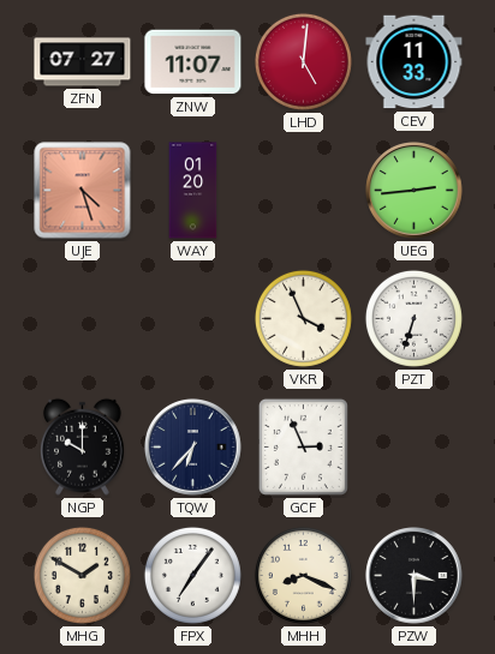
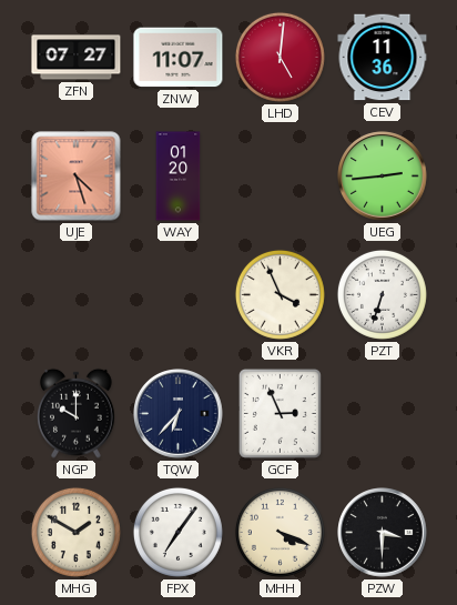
CEV: 11:33 -> 11:36
MHH: 8:19 -> 4:19
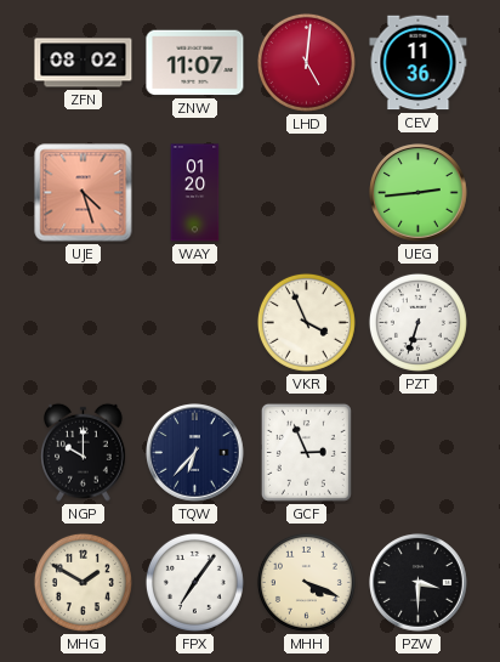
ZFN: 07:27 -> 08:02
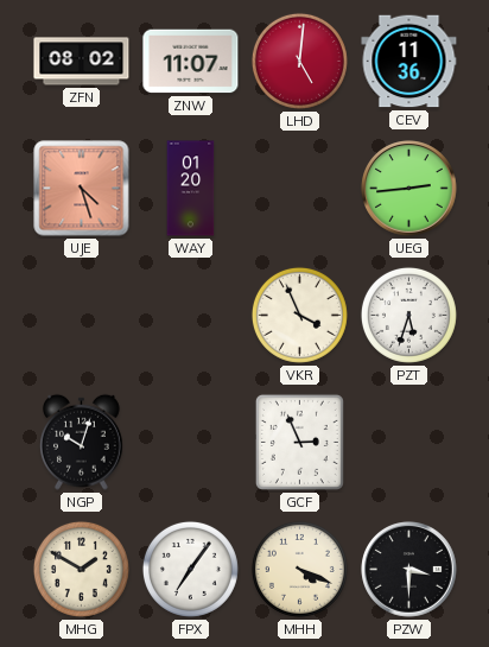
PZT: 6:33 -> 5:33
NGP: 10:00 -> 10:03
TQW: 6:37 -> none
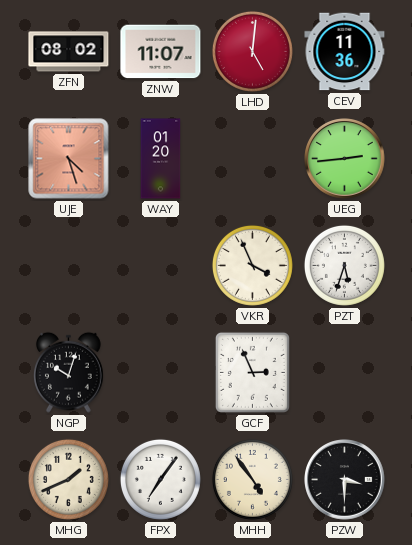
MHG: 1:50 -> 1:41
MHH: 4:19 -> 4:54
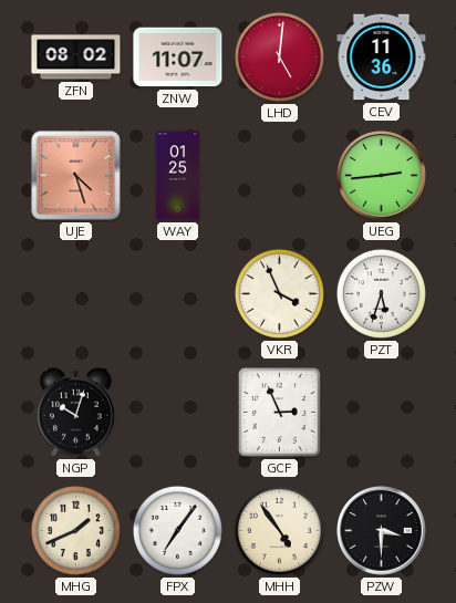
WAY: 01:20 -> 01:25
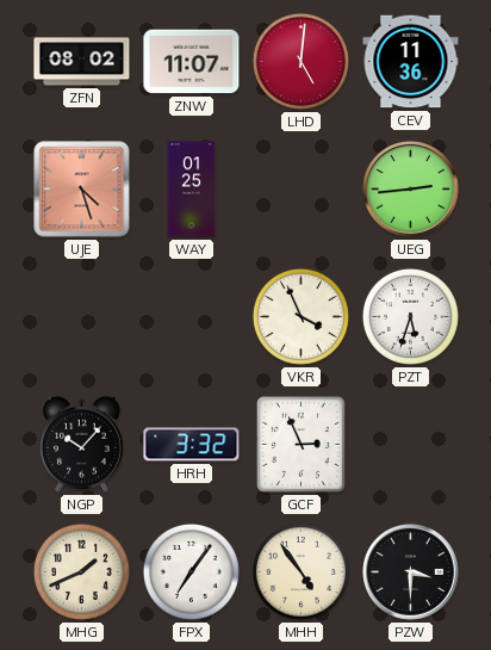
NGP: 10:03 -> 10:07
HRH: none -> 3:32
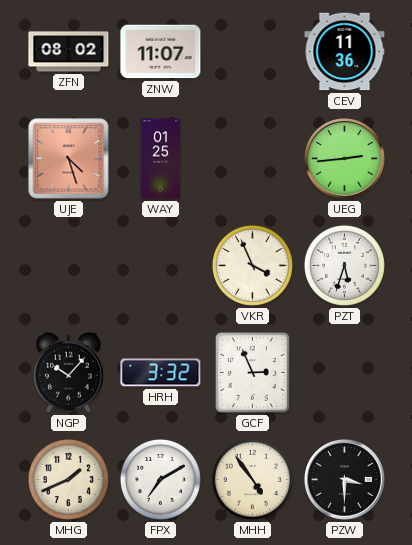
LHD: 5:01 -> none
FPX: 7:06 -> 7:10
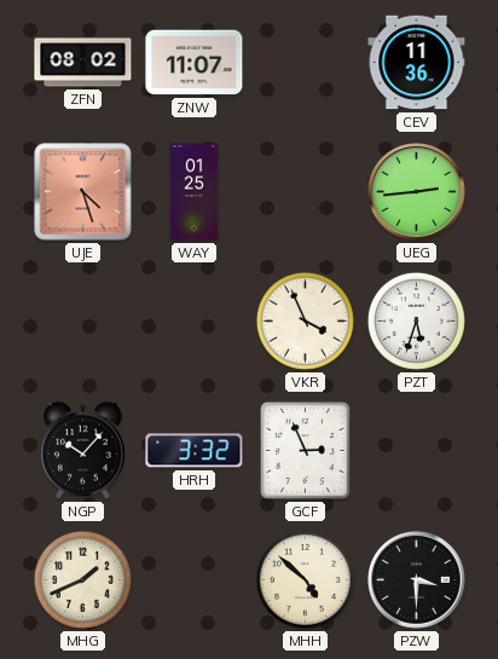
FPX: 7:10 -> none
MHH: 4:54 -> 4:52
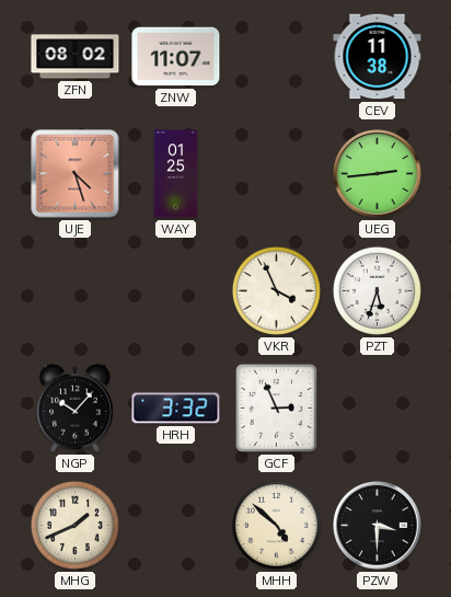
CEV: 11:36 -> 11:38
